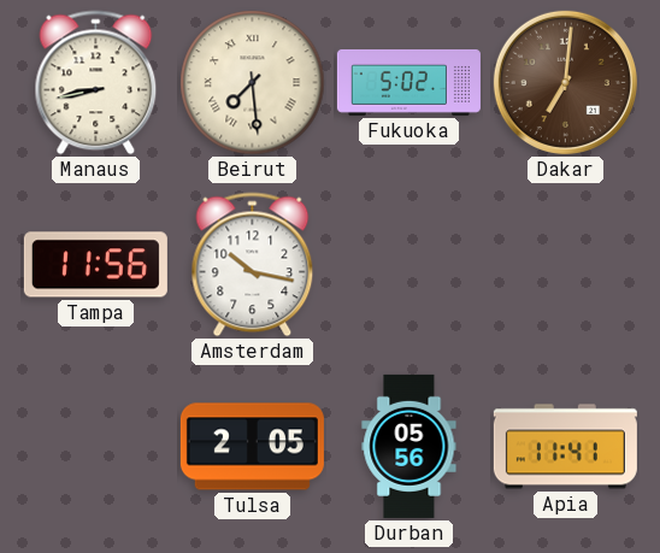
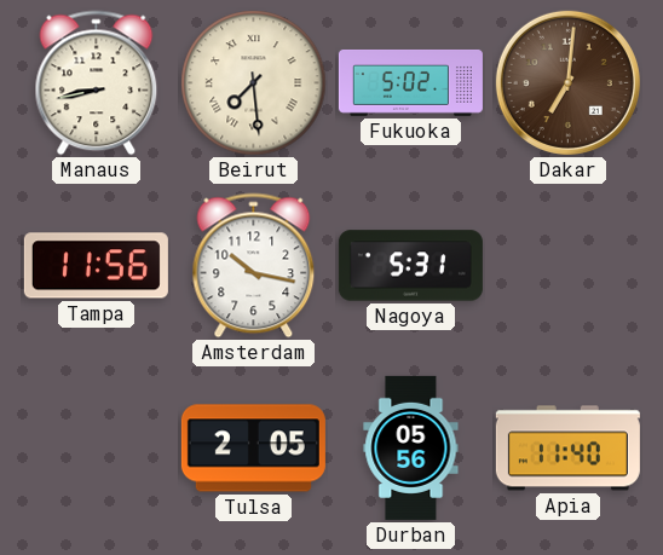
Nagoya: none -> 5:31
Apia: 11:41 -> 11:40
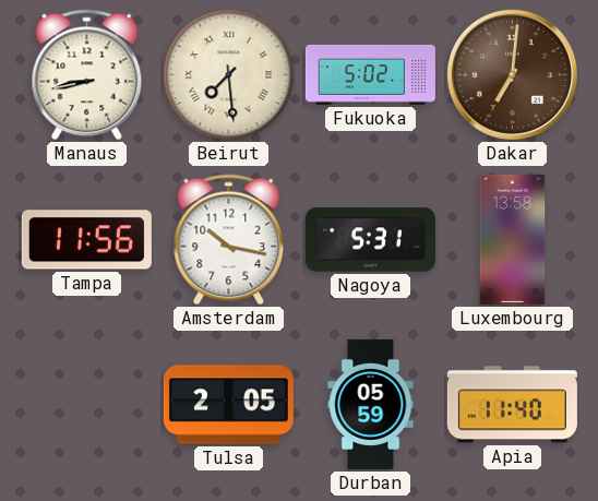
Luxembourg: none -> 13:58
Durban: 05:56 -> 05:59
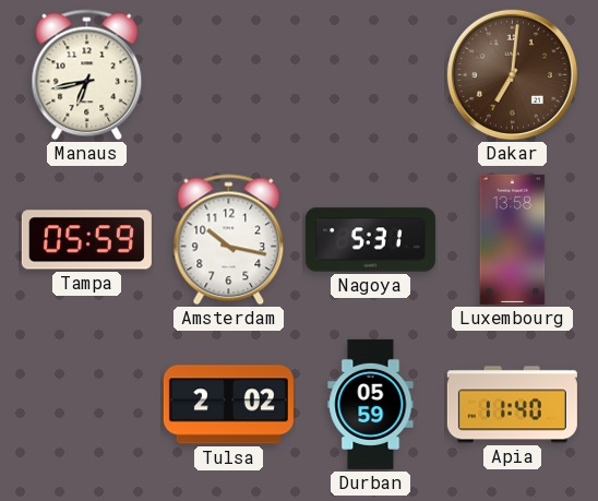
Manaus: 8:43 -> 6:43
Beirut: 7:29 -> none
Fukuoka: 5:02 -> none
Tampa: 11:56 -> 05:59
Tulsa: 2:05 -> 2:02
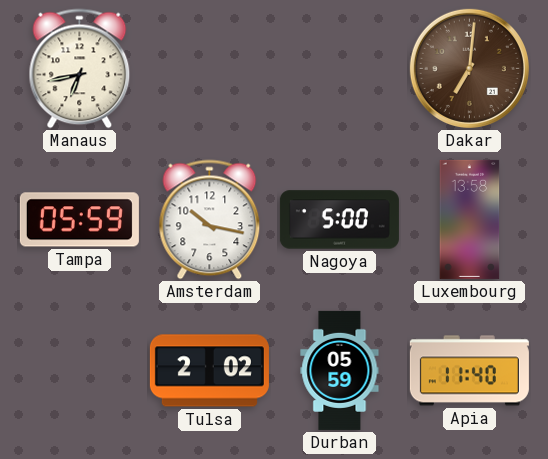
Nagoya: 5:31 -> 5:00
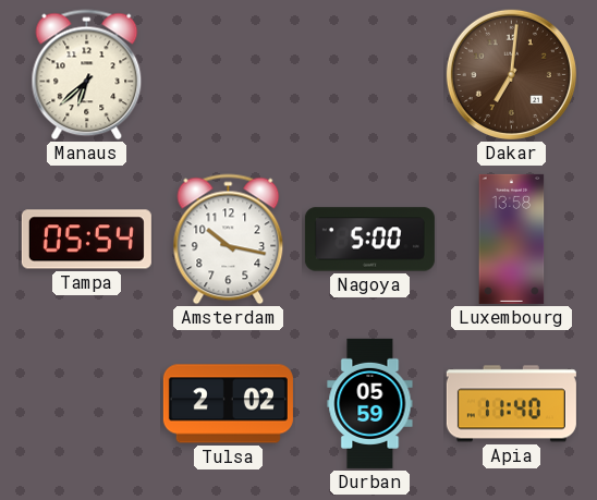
Manaus: 6:43 -> 6:38
Tampa: 05:59 -> 05:54
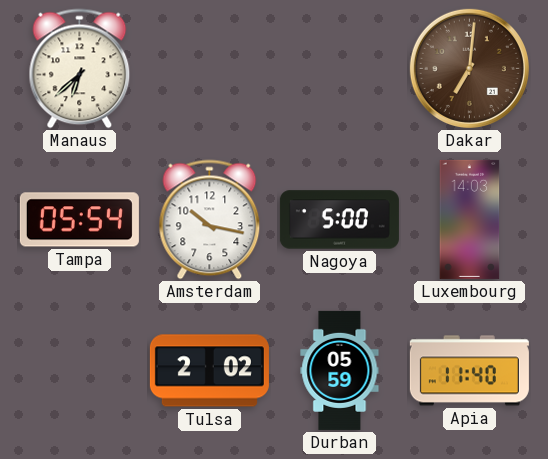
Luxembourg: 13:58 -> 14:03
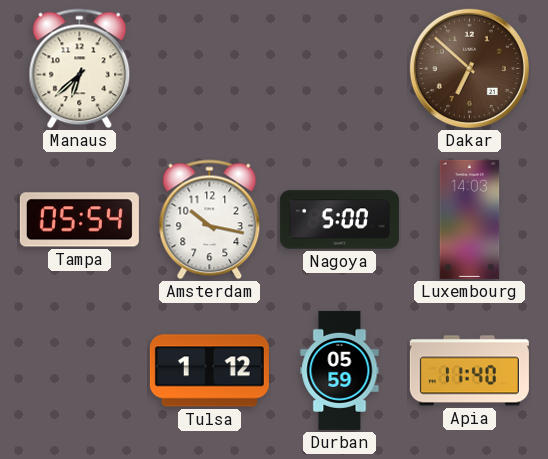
Dakar: 7:01 -> 6:52
Tulsa: 2:02 -> 1:12
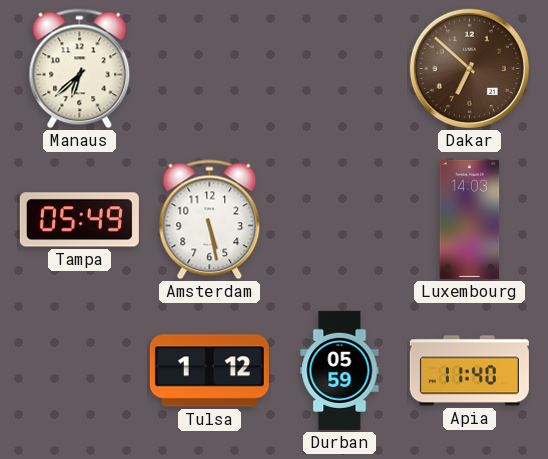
Tampa: 05:54 -> 05:49
Amsterdam: 10:17 -> 5:28
Nagoya: 5:00 -> none
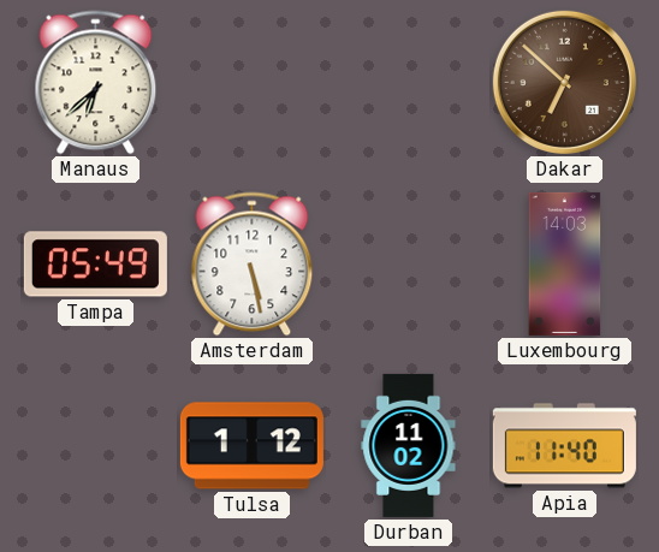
Durban: 05:59 -> 11:02
